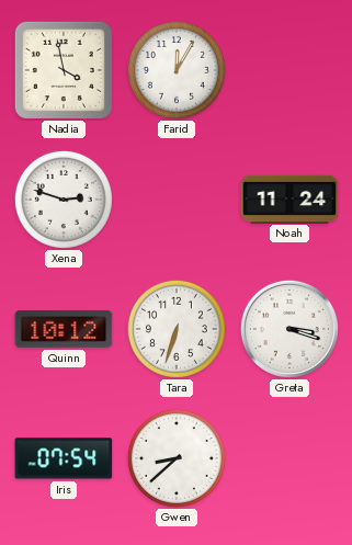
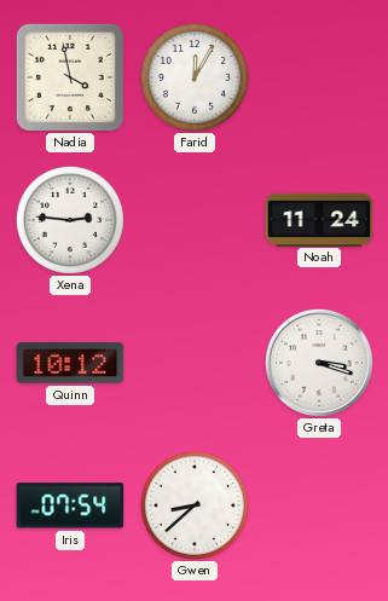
Xena: 2:48 -> 2:46
Tara: 6:33 -> none
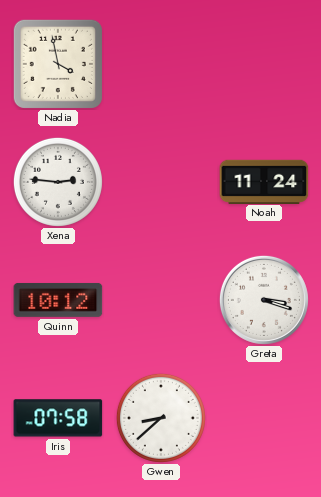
Farid: 12:05 -> none
Iris: 07:54 -> 07:58
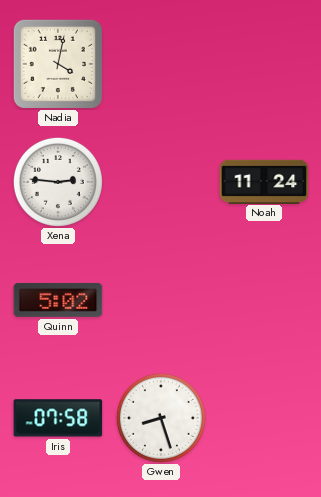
Nadia: 3:58 -> 4:02
Quinn: 10:12 -> 5:02
Greta: 3:18 -> none
Gwen: 8:38 -> 8:27
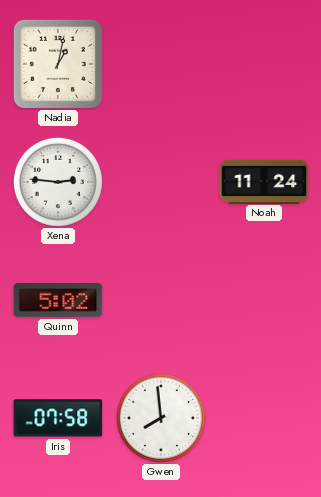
Nadia: 4:02 -> 1:02
Gwen: 8:27 -> 7:59
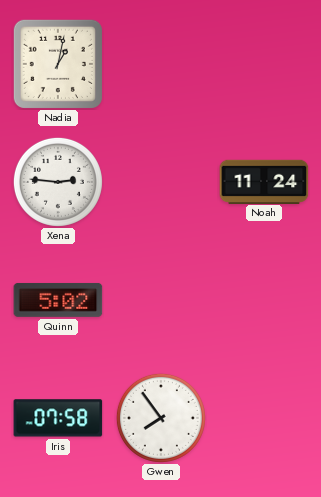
Gwen: 7:59 -> 7:54
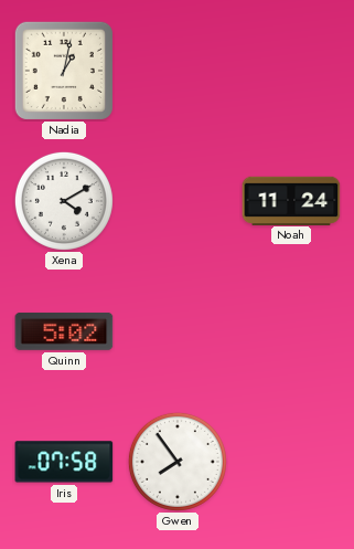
Xena: 2:46 -> 4:10
